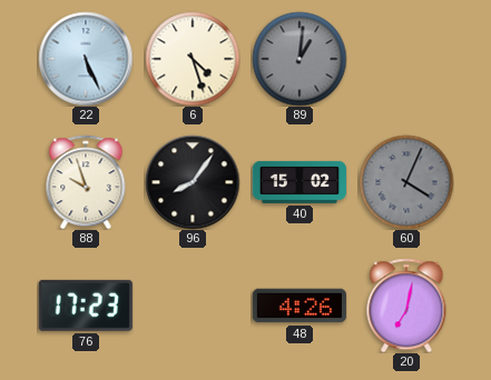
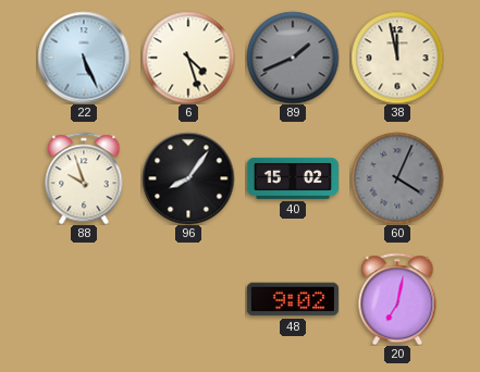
89: 1:01 -> 1:41
38: none -> 11:58
76: 17:23 -> none
48: 4:26 -> 9:02
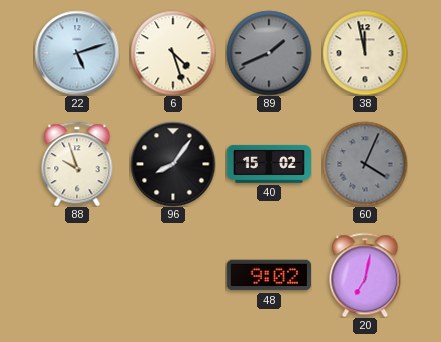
22: 5:26 -> 5:12
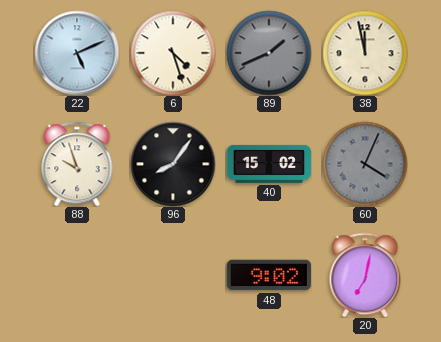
22: 5:12 -> 5:11
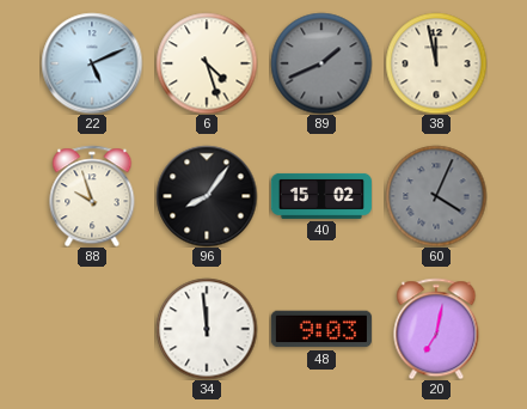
34: none -> 11:59
48: 9:02 -> 9:03
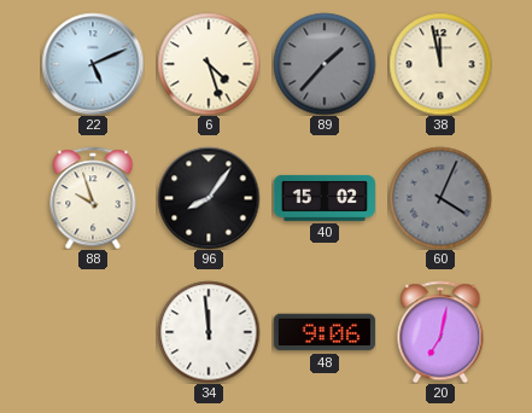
89: 1:41 -> 1:37
48: 9:03 -> 9:06
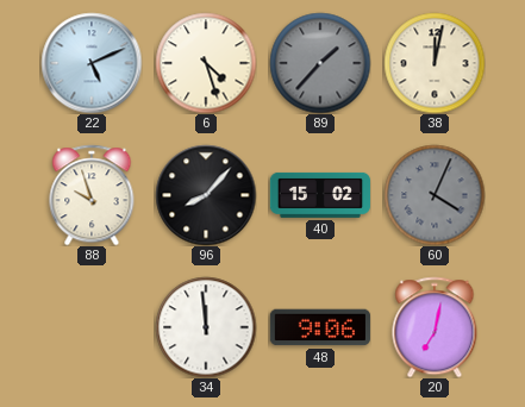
38: 11:58 -> 12:02
96: 8:06 -> 8:07
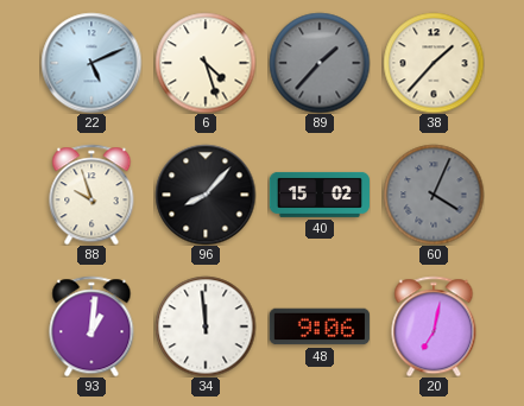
38: 12:02 -> 1:37
93: none -> 1:01
